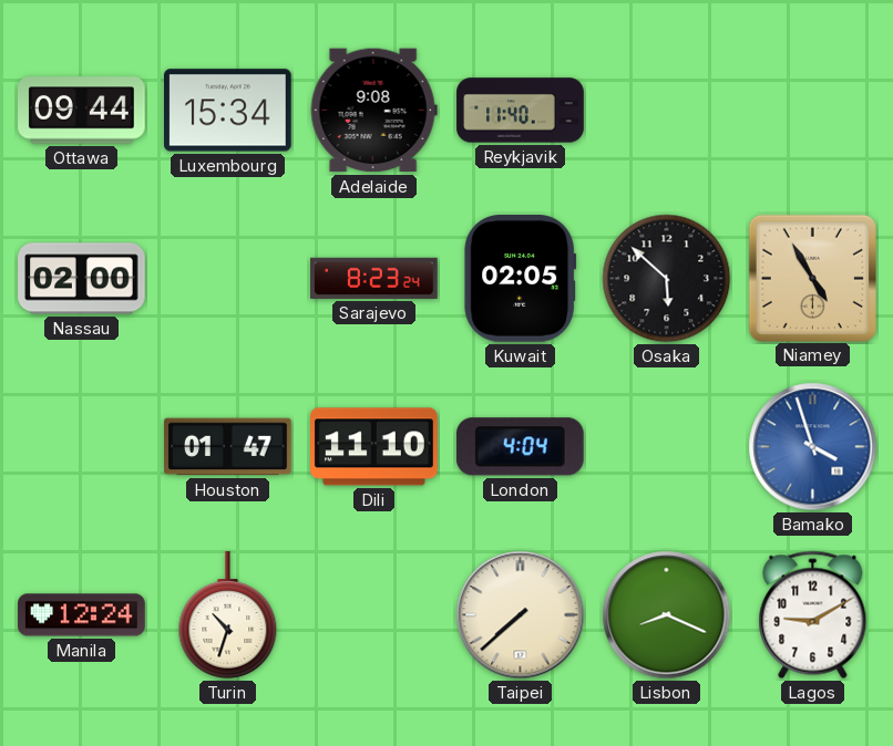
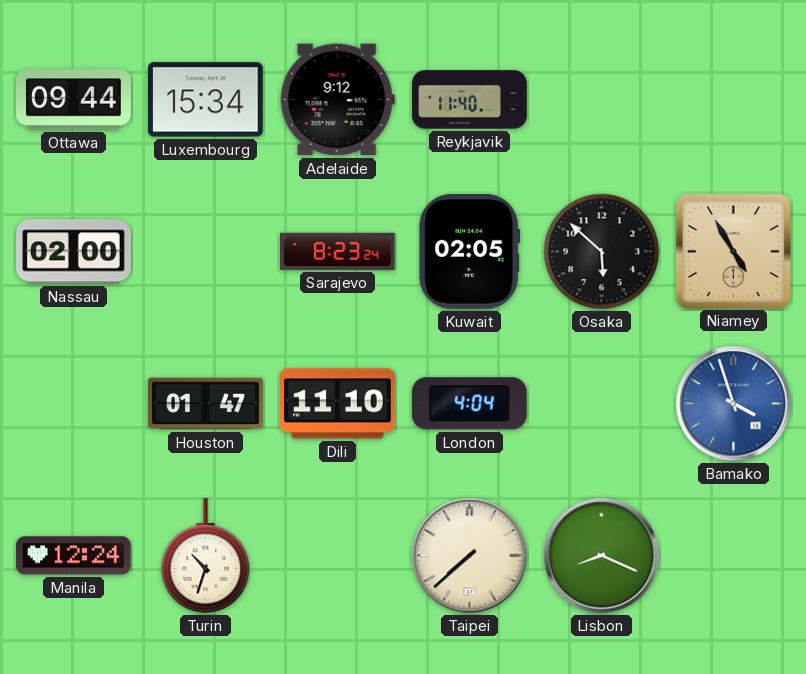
Adelaide: 9:08 -> 9:12
Lagos: 9:10 -> none
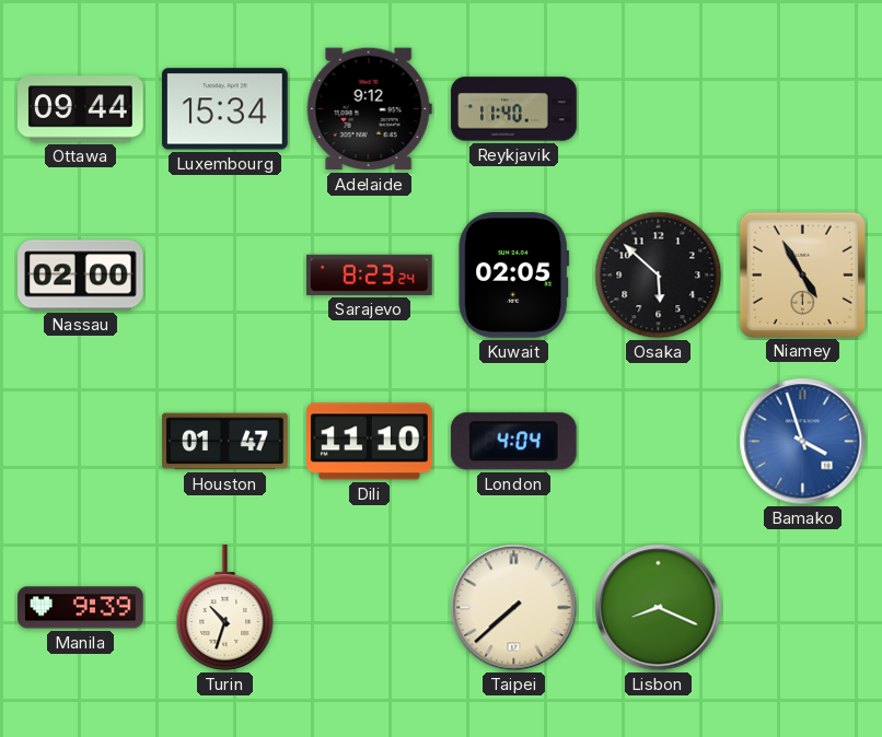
Manila: 12:24 -> 9:39
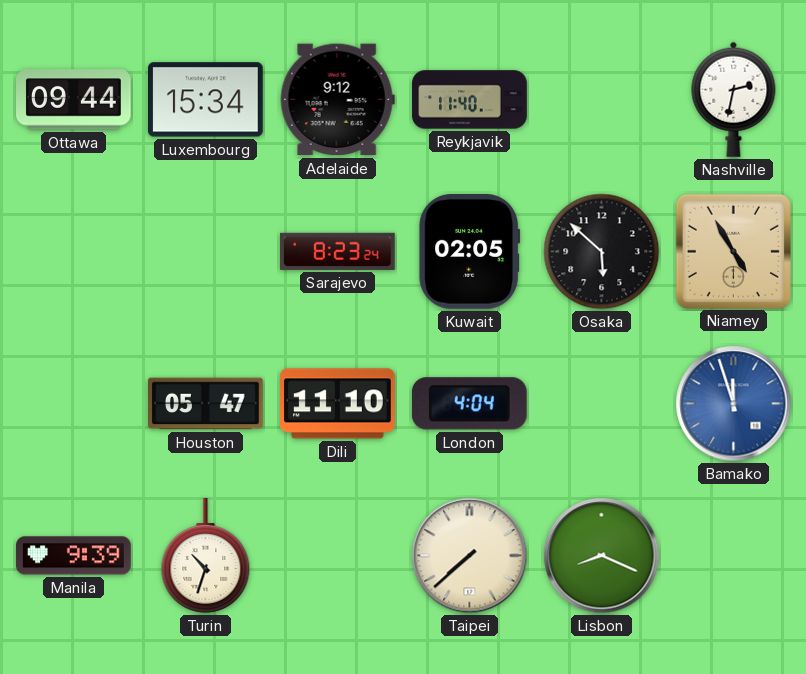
Nashville: none -> 2:32
Nassau: 02:00 -> none
Houston: 01:47 -> 05:47
Bamako: 3:57 -> 11:57
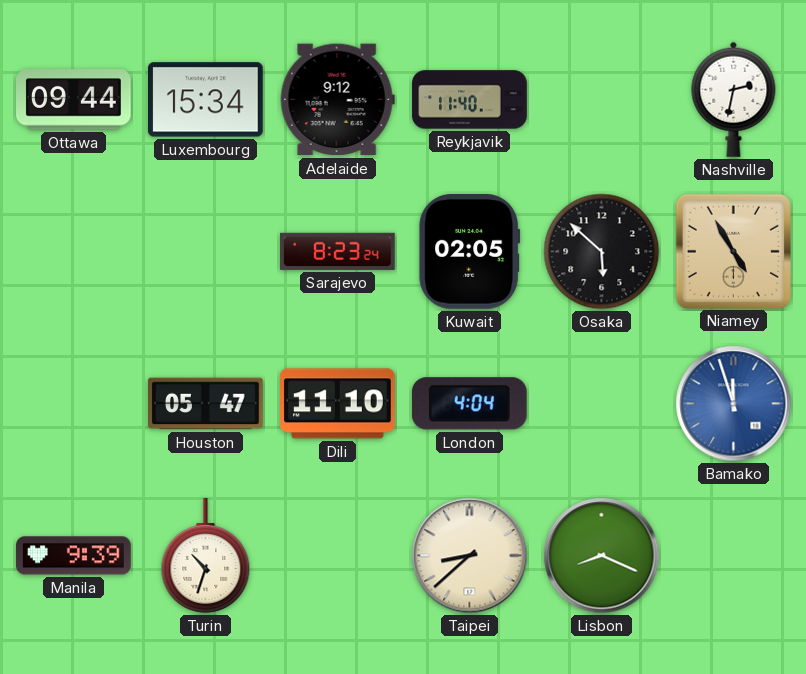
Taipei: 7:38 -> 8:38
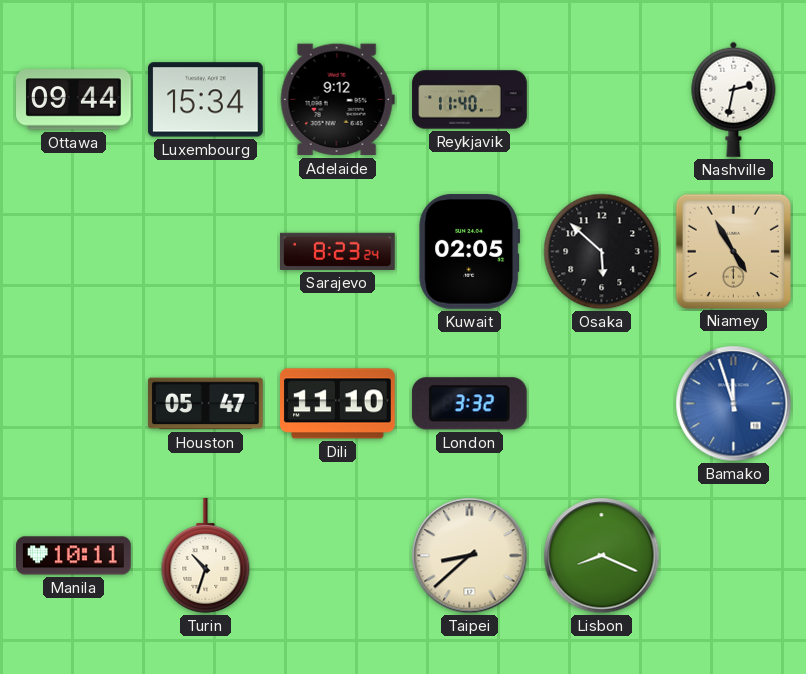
London: 4:04 -> 3:32
Manila: 9:39 -> 10:11
